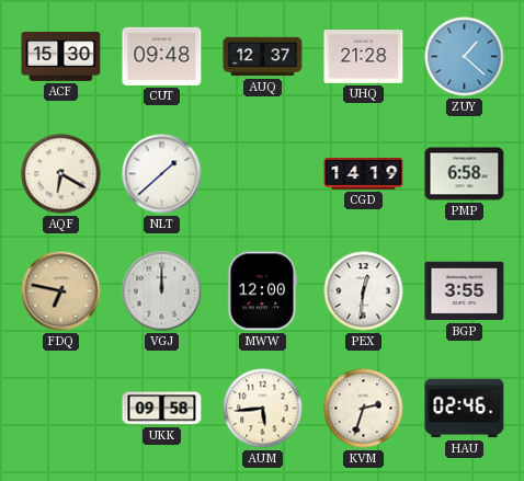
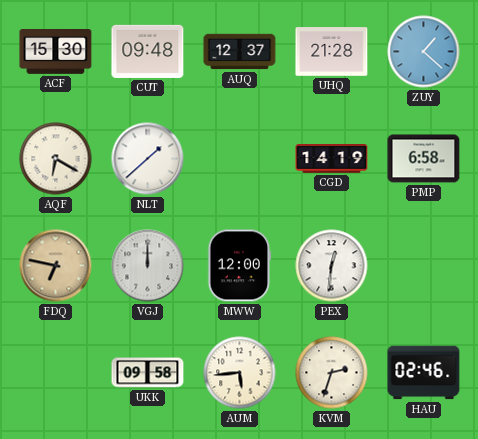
BGP: 3:55 -> none
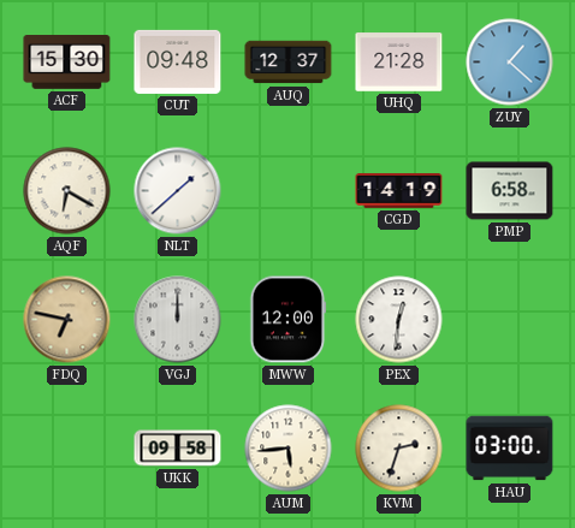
HAU: 02:46 -> 03:00
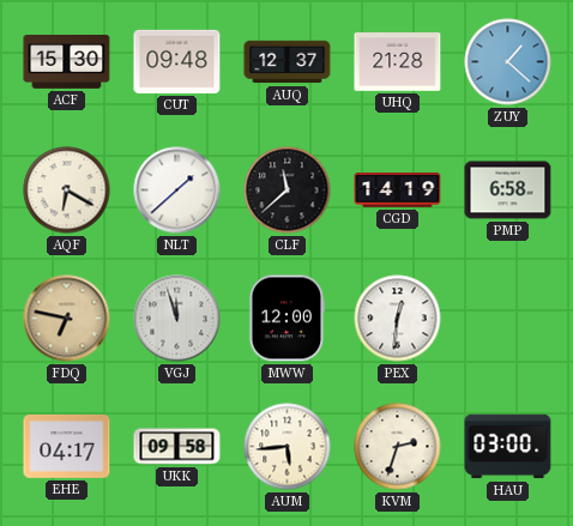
CLF: none -> 11:38
VGJ: 12:00 -> 11:57
EHE: none -> 04:17
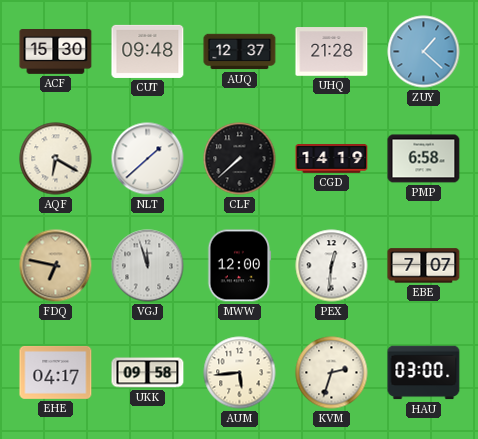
CLF: 11:38 -> 7:38
EBE: none -> 7:07
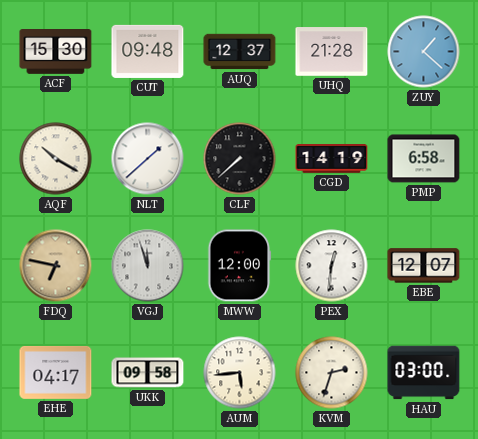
AQF: 6:20 -> 10:20
EBE: 7:07 -> 12:07
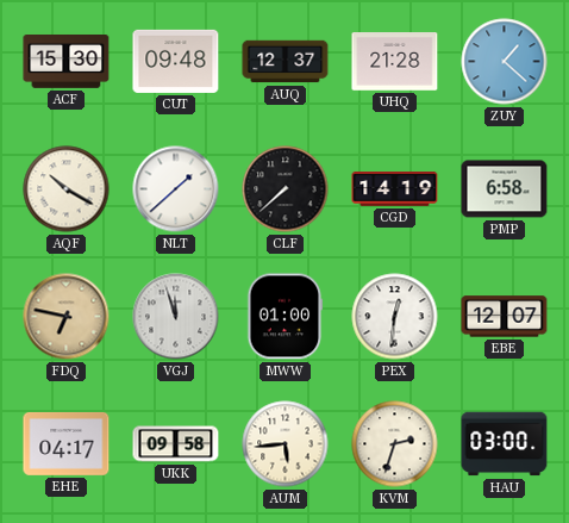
MWW: 12:00 -> 01:00
